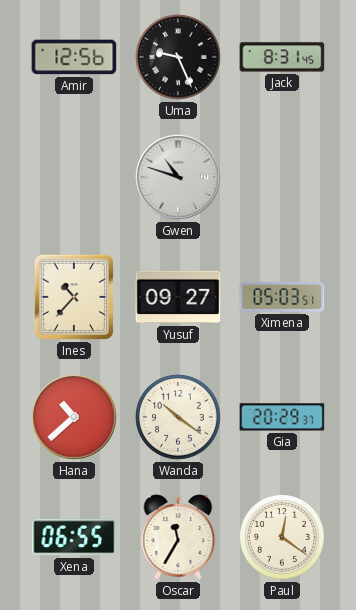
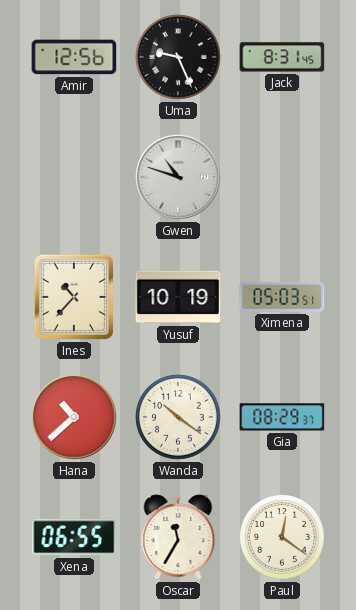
Yusuf: 09:27 -> 10:19
Gia: 20:29 -> 08:29
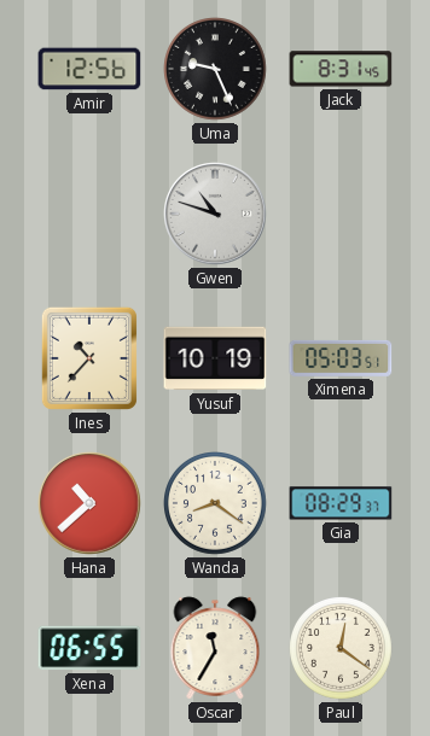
Wanda: 10:21 -> 8:21
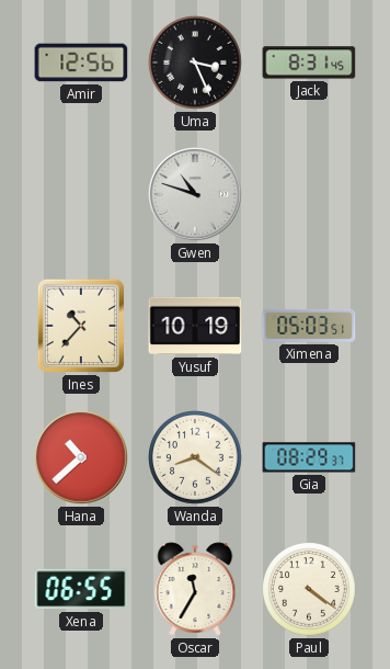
Uma: 9:26 -> 3:26
Paul: 12:21 -> 4:21
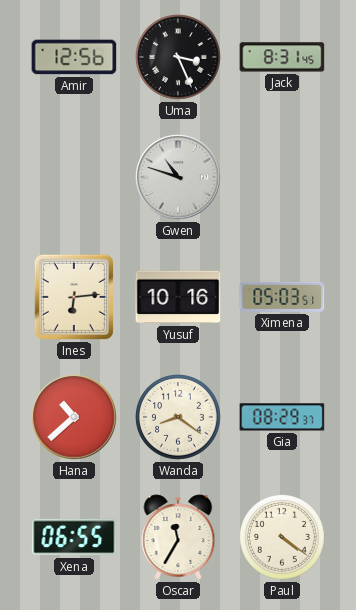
Ines: 10:37 -> 6:14
Yusuf: 10:19 -> 10:16
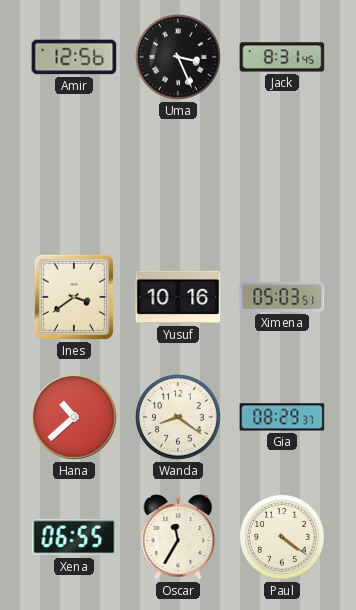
Gwen: 10:48 -> none
Ines: 6:14 -> 3:39
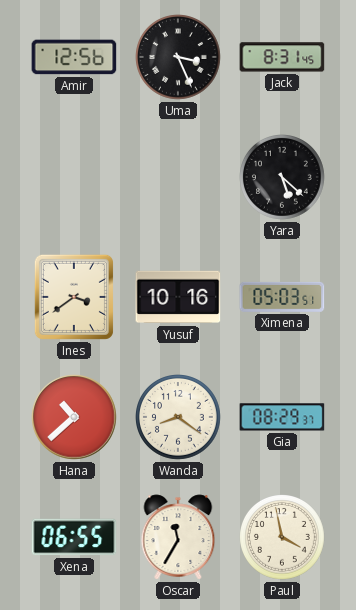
Yara: none -> 5:22
Paul: 4:21 -> 3:58
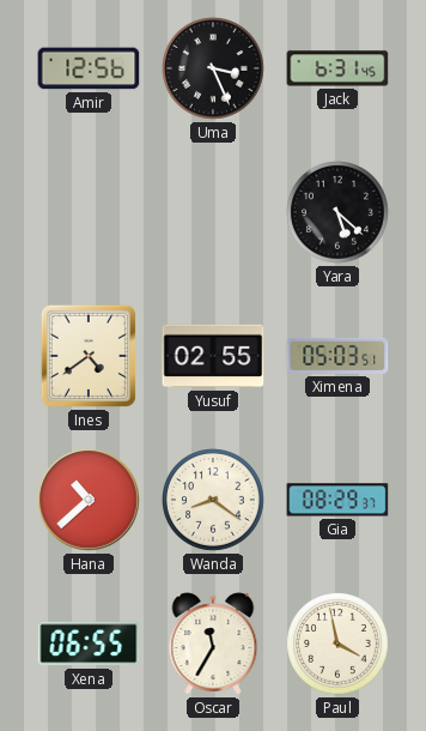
Jack: 8:31 -> 6:31
Ines: 3:39 -> 4:39
Yusuf: 10:16 -> 02:55
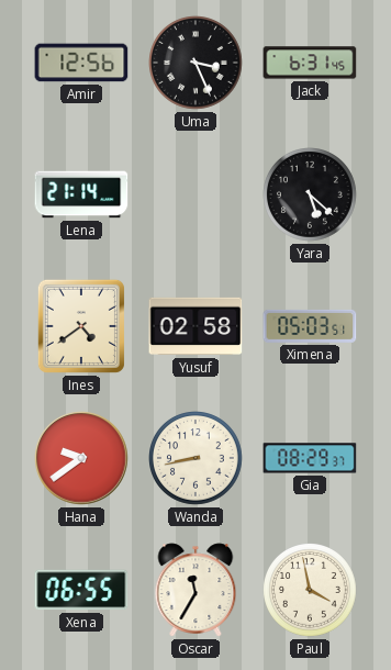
Lena: none -> 21:14
Yusuf: 02:55 -> 02:58
Hana: 10:38 -> 9:39
Wanda: 8:21 -> 8:43
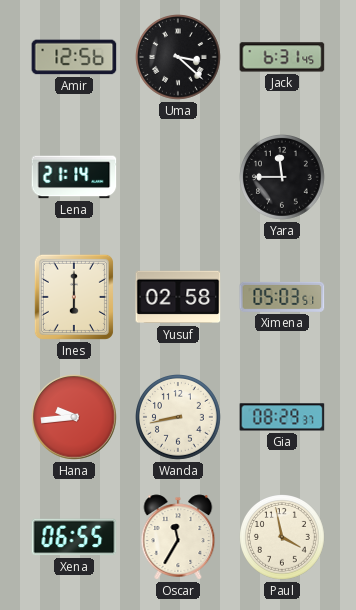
Uma: 3:26 -> 3:22
Yara: 5:22 -> 11:45
Ines: 4:39 -> 6:00
Hana: 9:39 -> 9:44
